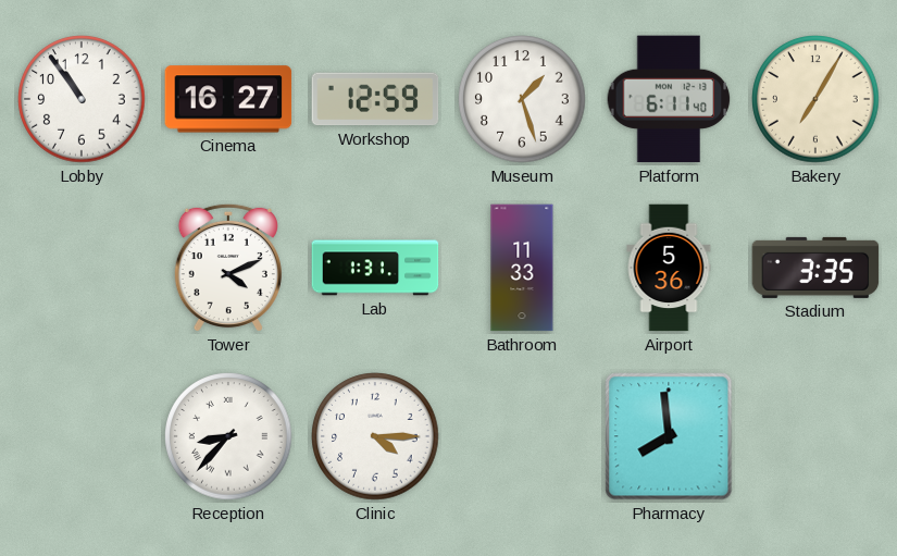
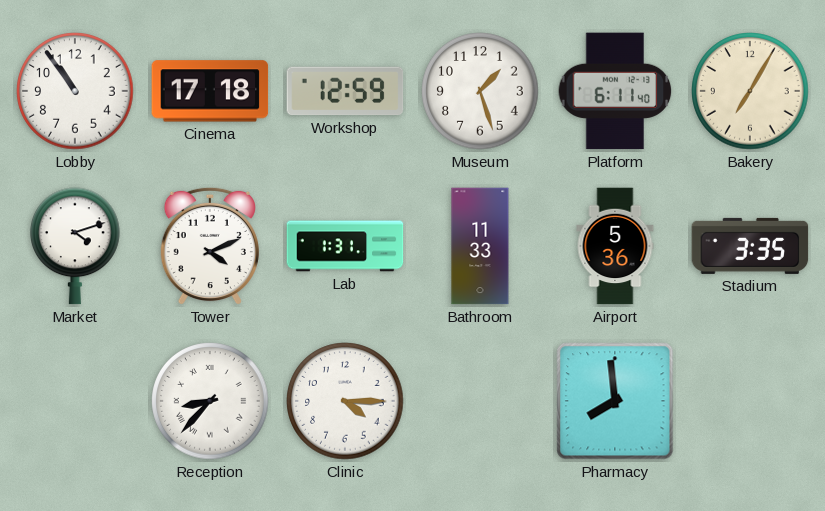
Cinema: 16:27 -> 17:18
Market: none -> 4:12
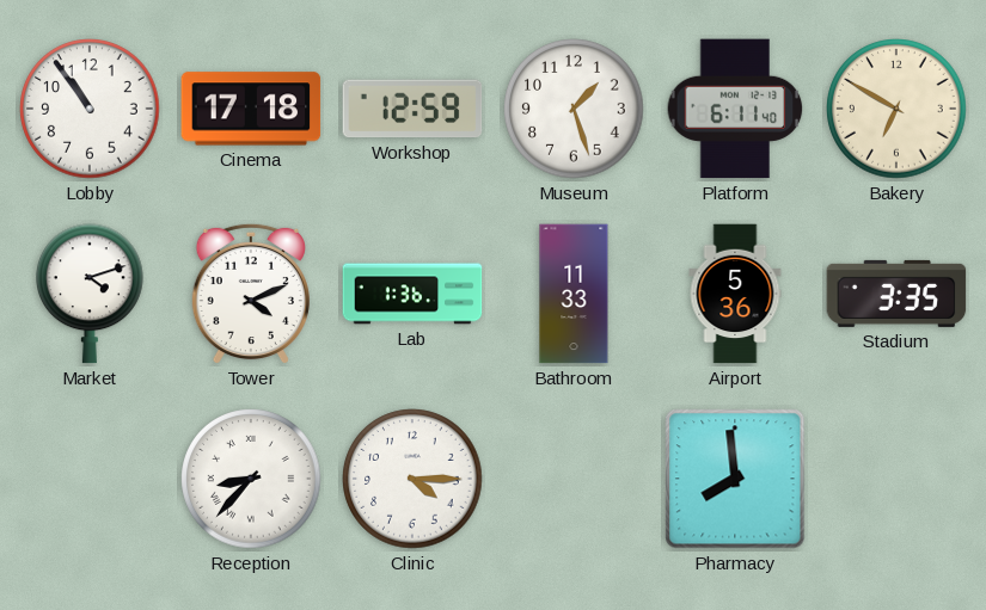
Bakery: 7:05 -> 6:50
Lab: 1:31 -> 1:36
